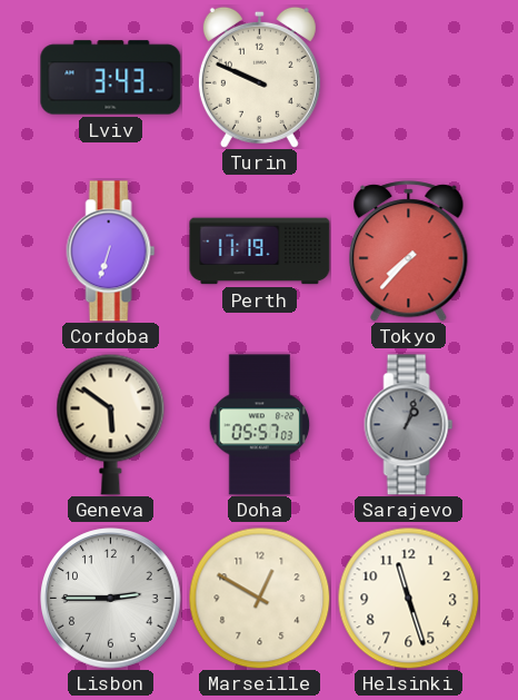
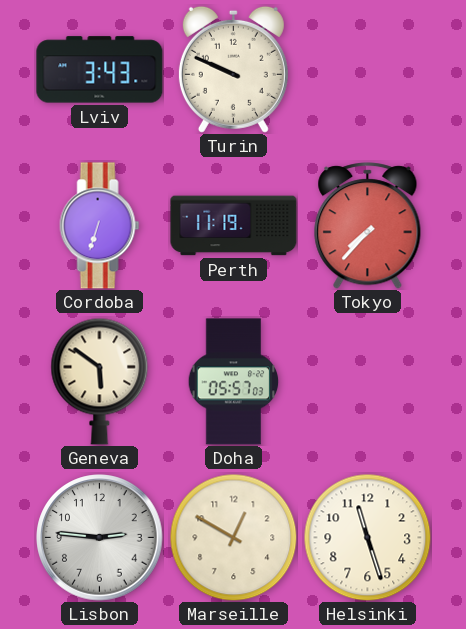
Sarajevo: 1:03 -> none
Lisbon: 2:45 -> 2:46
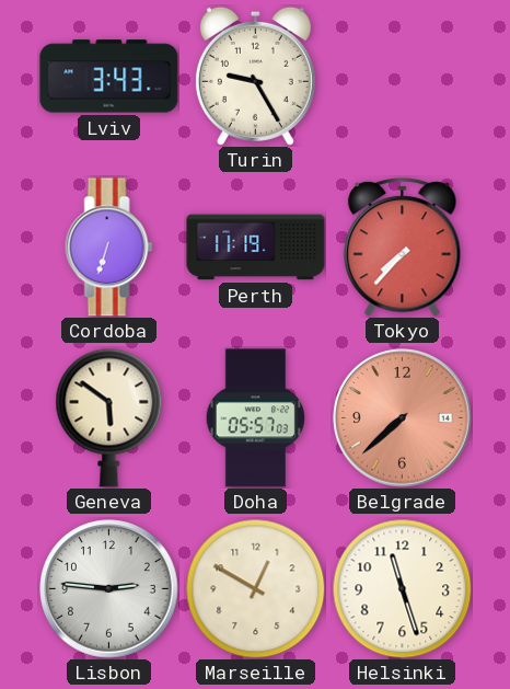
Turin: 9:49 -> 9:25
Belgrade: none -> 7:38
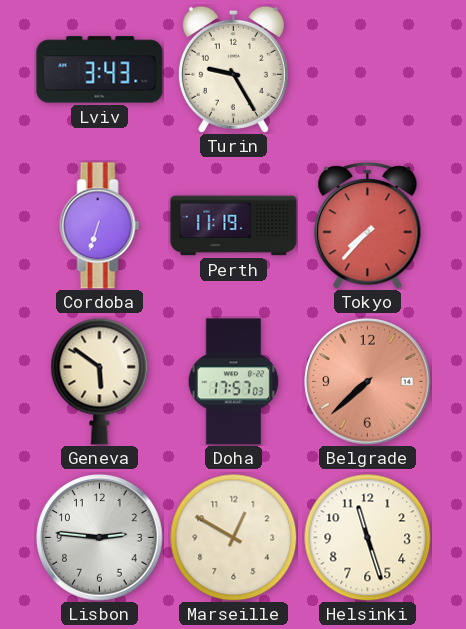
Doha: 05:57 -> 17:57
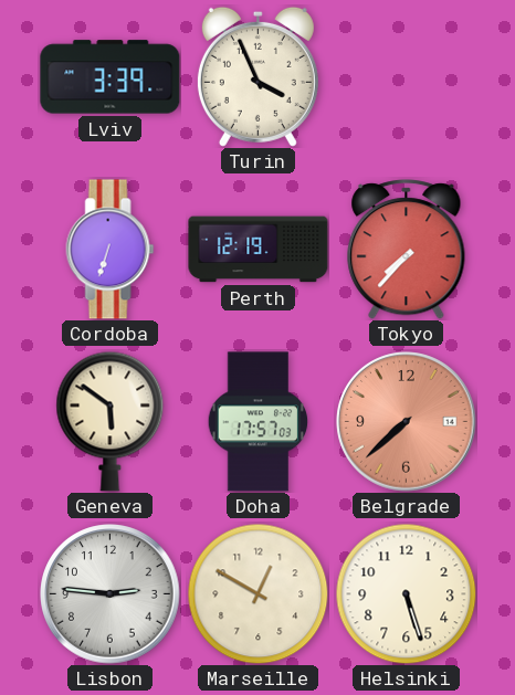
Lviv: 3:43 -> 3:39
Turin: 9:25 -> 3:56
Perth: 11:19 -> 12:19
Helsinki: 11:27 -> 5:27
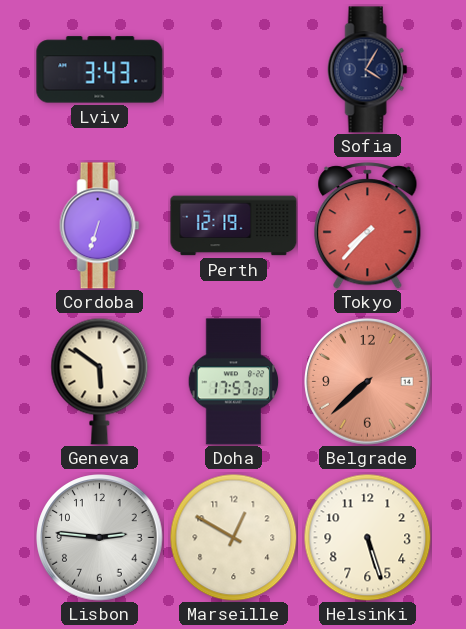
Lviv: 3:39 -> 3:43
Turin: 3:56 -> none
Sofia: none -> 4:05
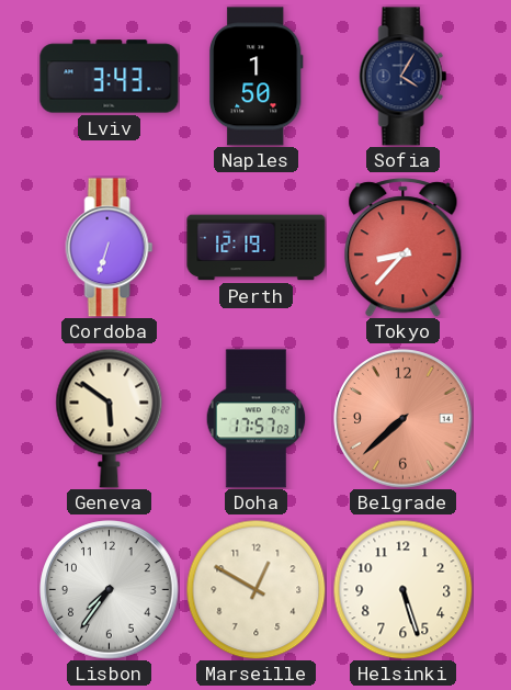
Naples: none -> 1:50
Tokyo: 7:37 -> 8:37
Lisbon: 2:46 -> 7:36
